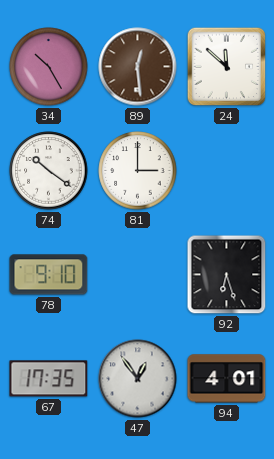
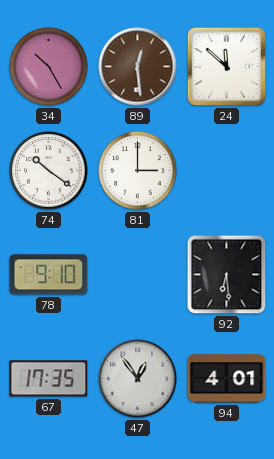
92: 6:27 -> 6:29
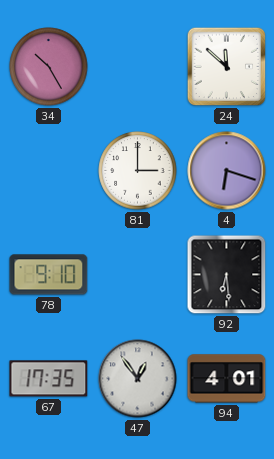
89: 12:29 -> none
74: 10:21 -> none
4: none -> 6:18
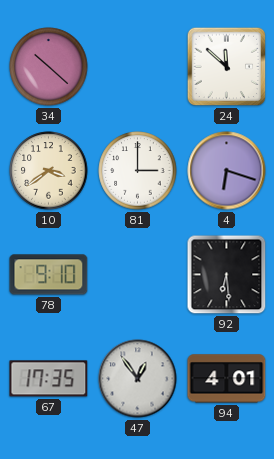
34: 10:25 -> 10:22
10: none -> 3:39
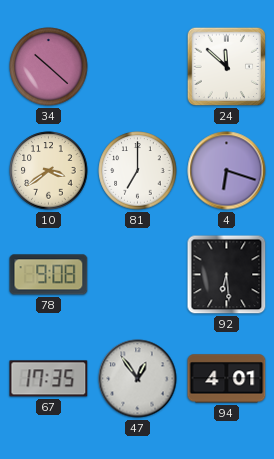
81: 3:00 -> 7:00
78: 9:10 -> 9:08
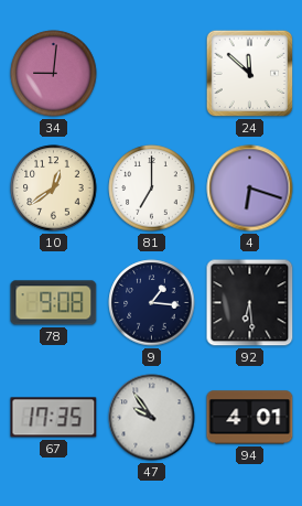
34: 10:22 -> 9:01
10: 3:39 -> 12:39
9: none -> 1:16
47: 12:54 -> 9:54
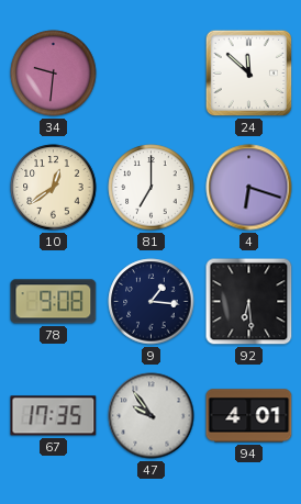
34: 9:01 -> 9:31
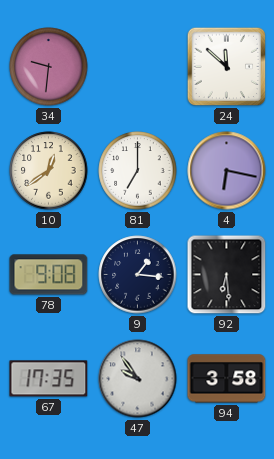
4: 6:18 -> 6:17
94: 4:01 -> 3:58
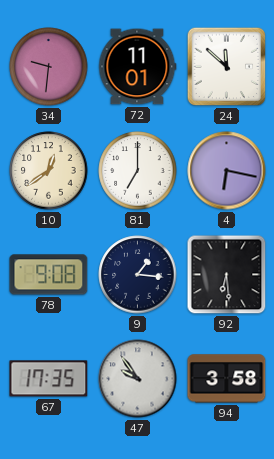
72: none -> 11:01
